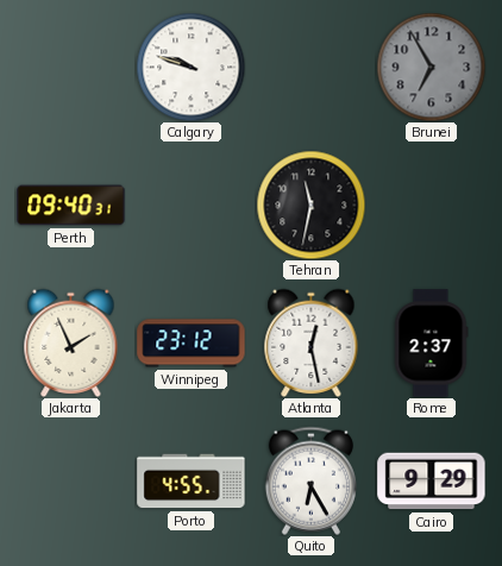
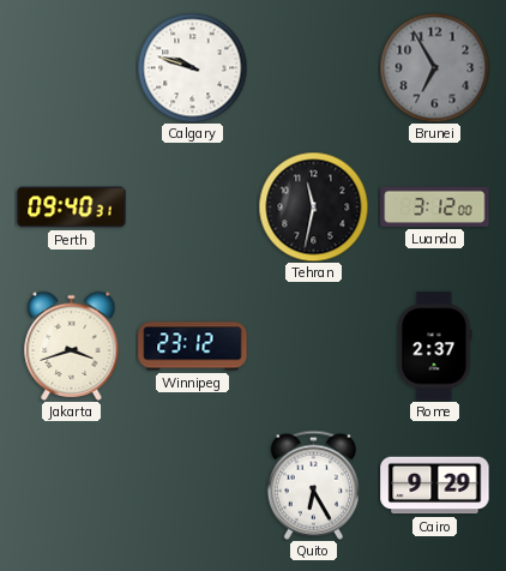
Luanda: none -> 3:12
Jakarta: 1:56 -> 3:42
Atlanta: 12:28 -> none
Porto: 4:55 -> none
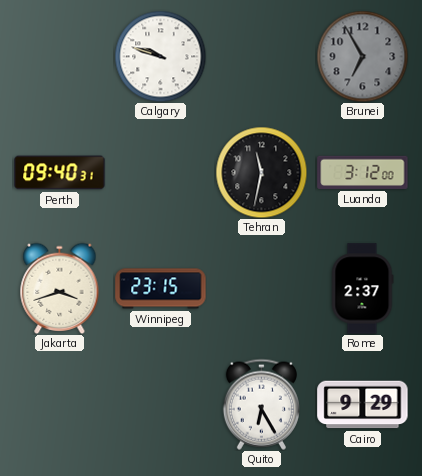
Winnipeg: 23:12 -> 23:15
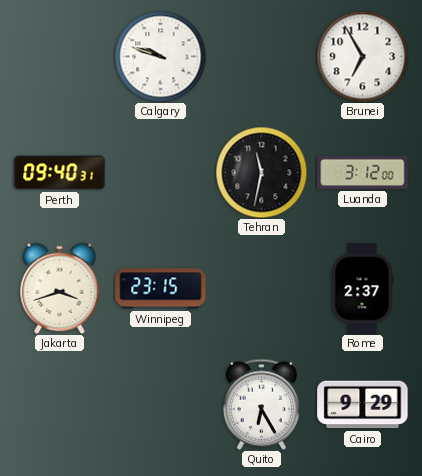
Brunei dial: grey -> white
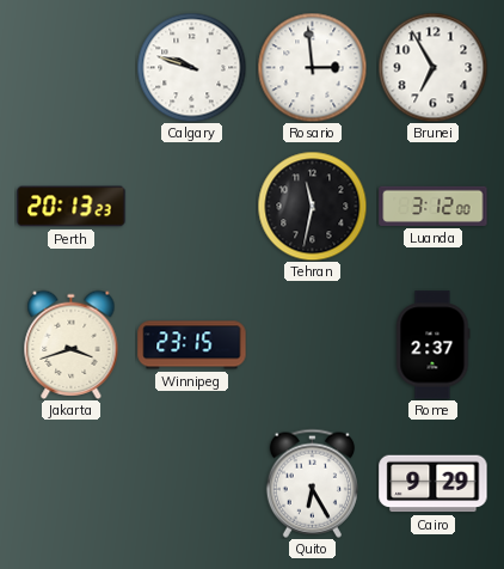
Rosario: none -> 2:59
Perth: 09:40 -> 20:13
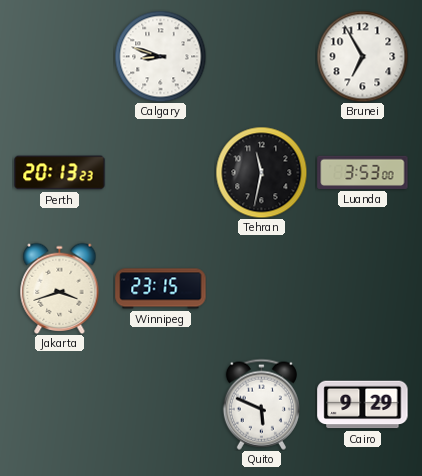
Calgary: 9:48 -> 8:48
Rosario: 2:59 -> none
Luanda: 3:12 -> 3:53
Rome: 2:37 -> none
Quito: 6:25 -> 5:49
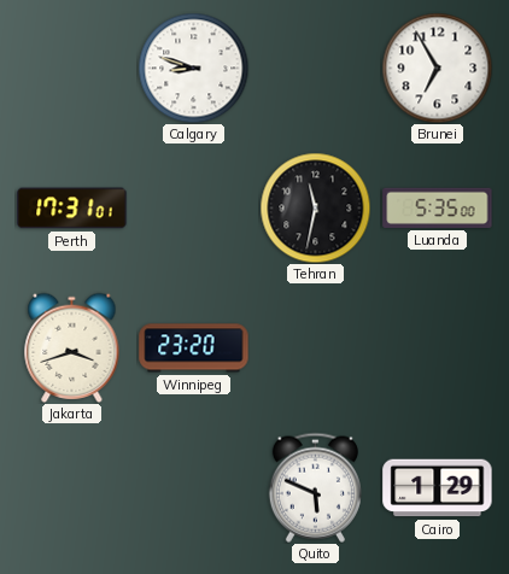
Perth: 20:13 -> 17:31
Luanda: 3:53 -> 5:35
Winnipeg: 23:15 -> 23:20
Cairo: 9:29 -> 1:29
